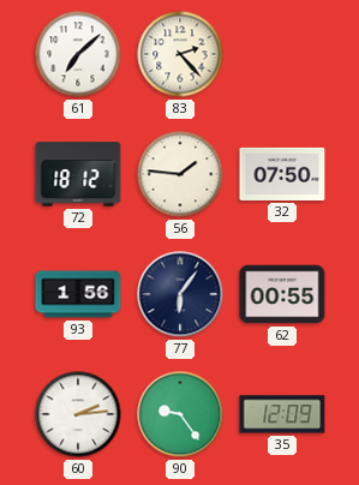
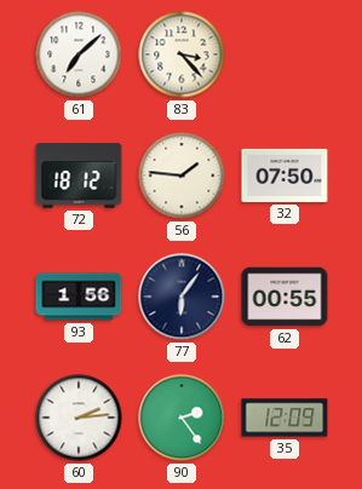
83: 2:23 -> 3:23
90: 9:24 -> 2:24
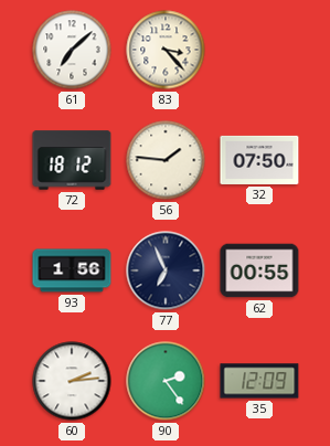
77: 6:06 -> 6:56
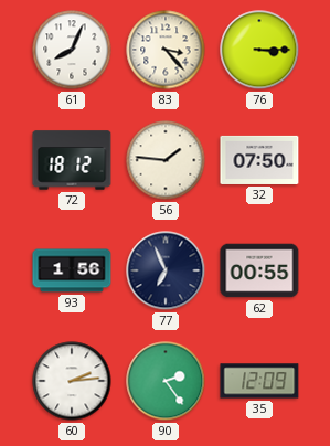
61: 7:08 -> 8:04
76: none -> 3:15
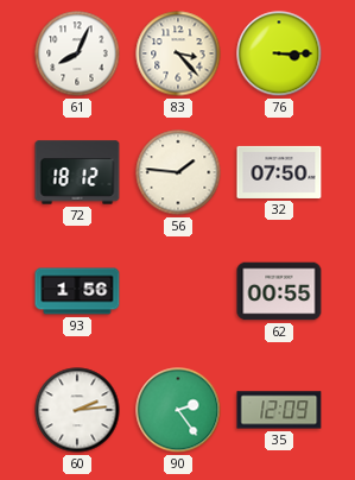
77: 6:56 -> none
